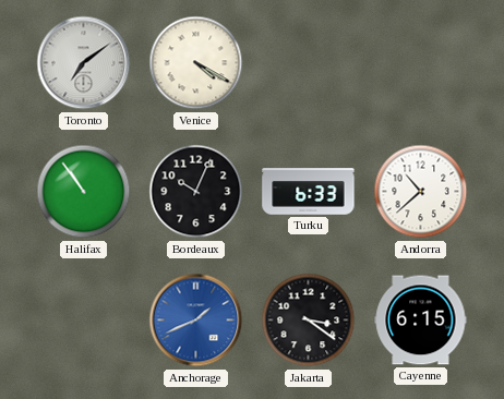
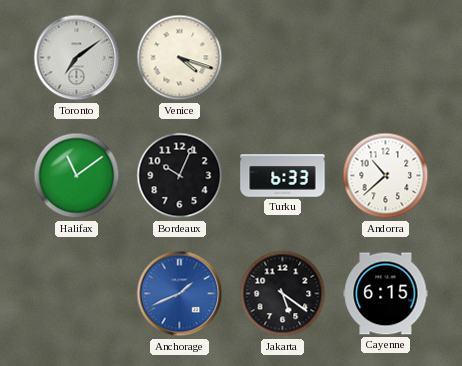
Venice: 4:20 -> 4:18
Halifax: 10:54 -> 11:09
Jakarta: 3:21 -> 5:21
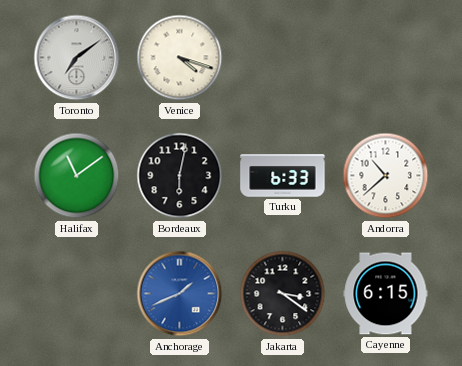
Bordeaux: 10:04 -> 6:02
Jakarta: 5:21 -> 3:21
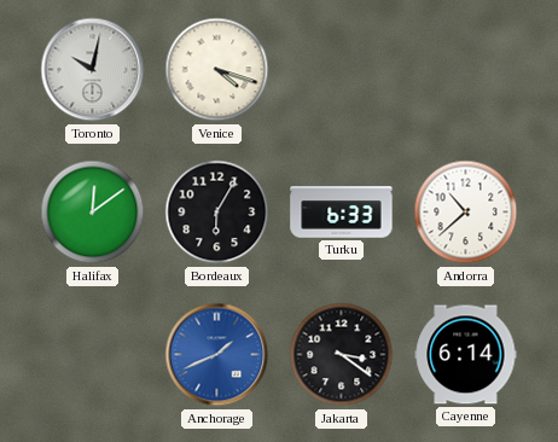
Toronto: 7:09 -> 10:02
Halifax: 11:09 -> 12:09
Bordeaux: 6:02 -> 6:05
Cayenne: 6:15 -> 6:14
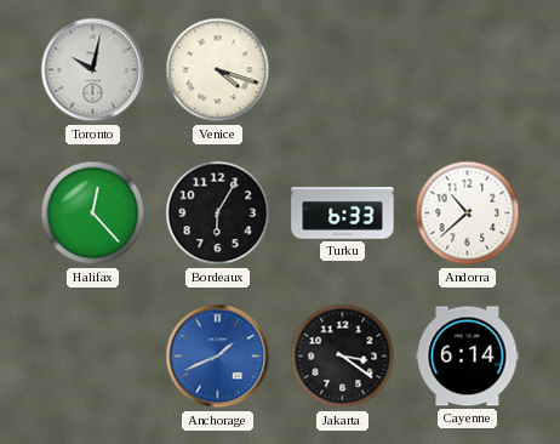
Halifax: 12:09 -> 12:23
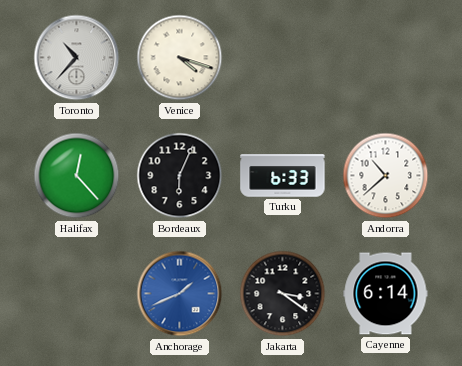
Toronto: 10:02 -> 10:37
Bordeaux: 6:05 -> 6:04
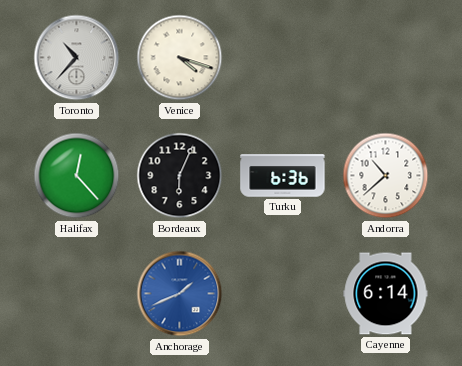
Turku: 6:33 -> 6:36
Jakarta: 3:21 -> none
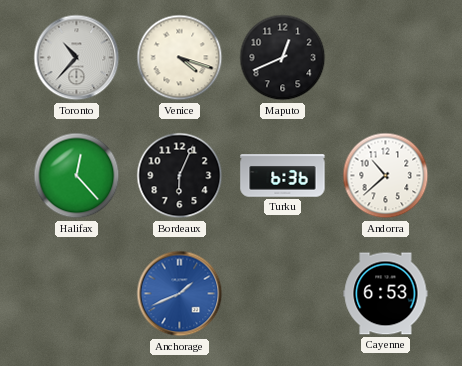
Maputo: none -> 12:41
Cayenne: 6:14 -> 6:53
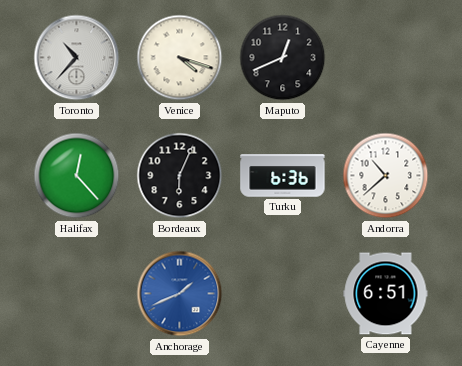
Cayenne: 6:53 -> 6:51
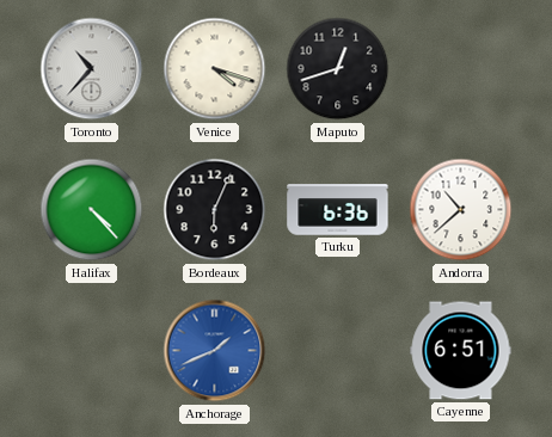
Maputo: 12:41 -> 12:42
Halifax: 12:23 -> 4:23
